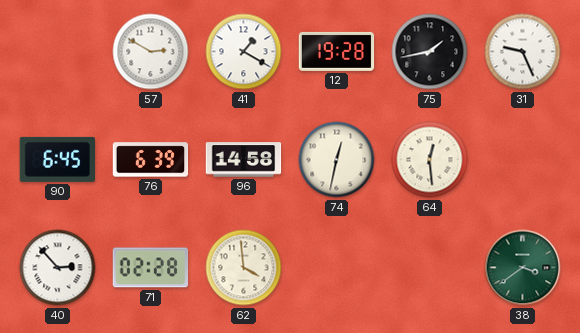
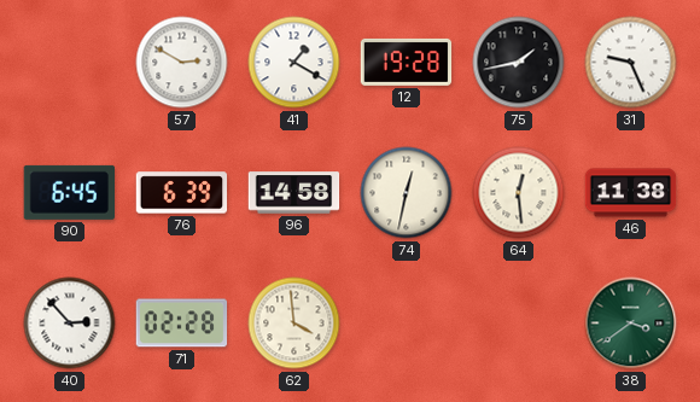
46: none -> 11:38
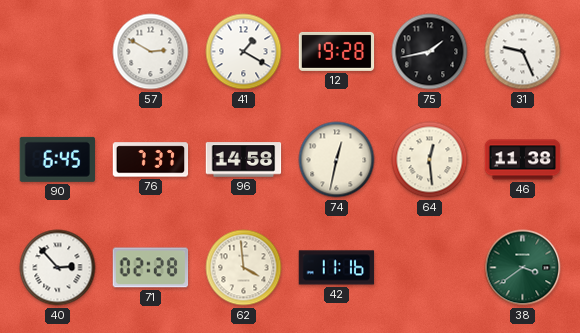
76: 6:39 -> 7:37
42: none -> 11:16
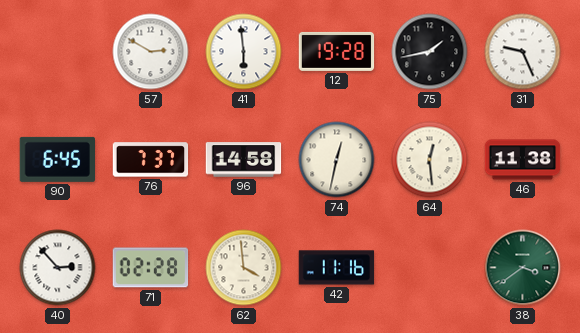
41: 1:20 -> 5:59
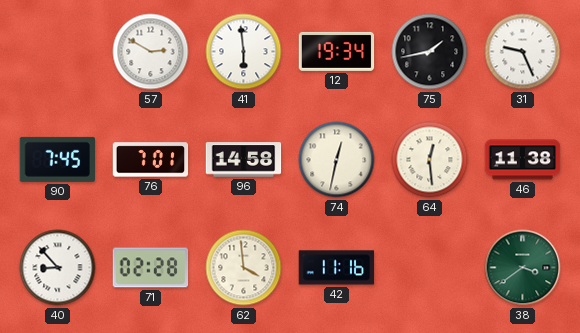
12: 19:28 -> 19:34
90: 6:45 -> 7:45
76: 7:37 -> 7:01
40: 2:53 -> 8:53
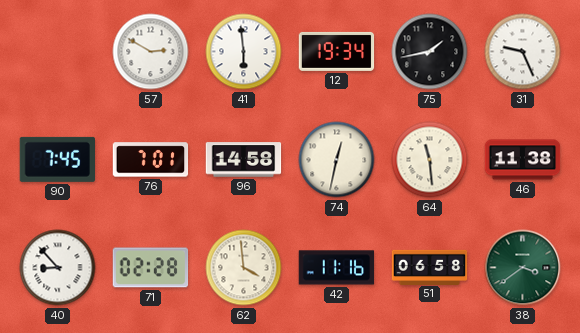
64: 12:29 -> 11:29
51: none -> 06:58
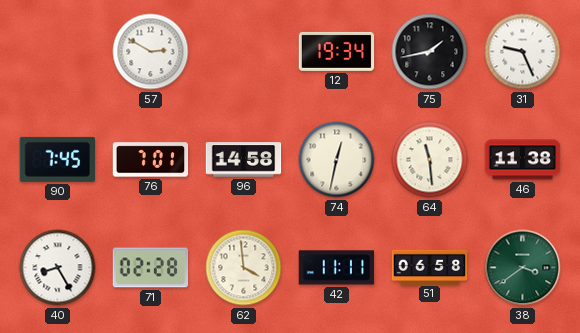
41: 5:59 -> none
40: 8:53 -> 8:25
42: 11:16 -> 11:11
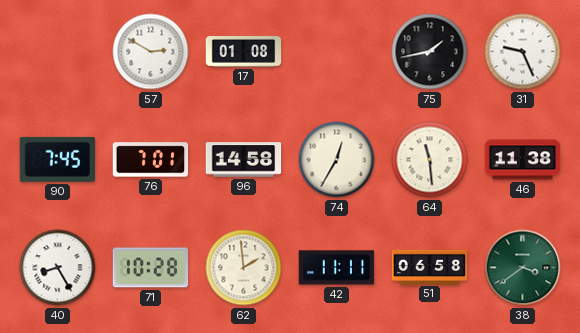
17: none -> 01:08
12: 19:34 -> none
74: 12:32 -> 12:35
71: 02:28 -> 10:28
62: 3:59 -> 1:59
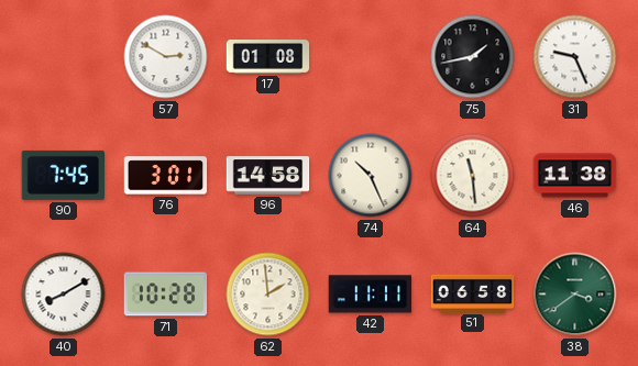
76: 7:01 -> 3:01
74: 12:35 -> 10:26
40: 8:25 -> 8:10
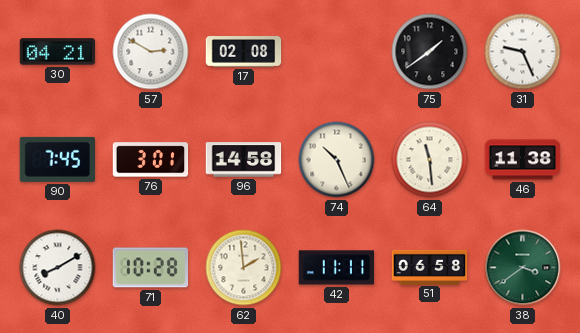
30: none -> 04:21
17: 01:08 -> 02:08
75: 1:43 -> 1:39
